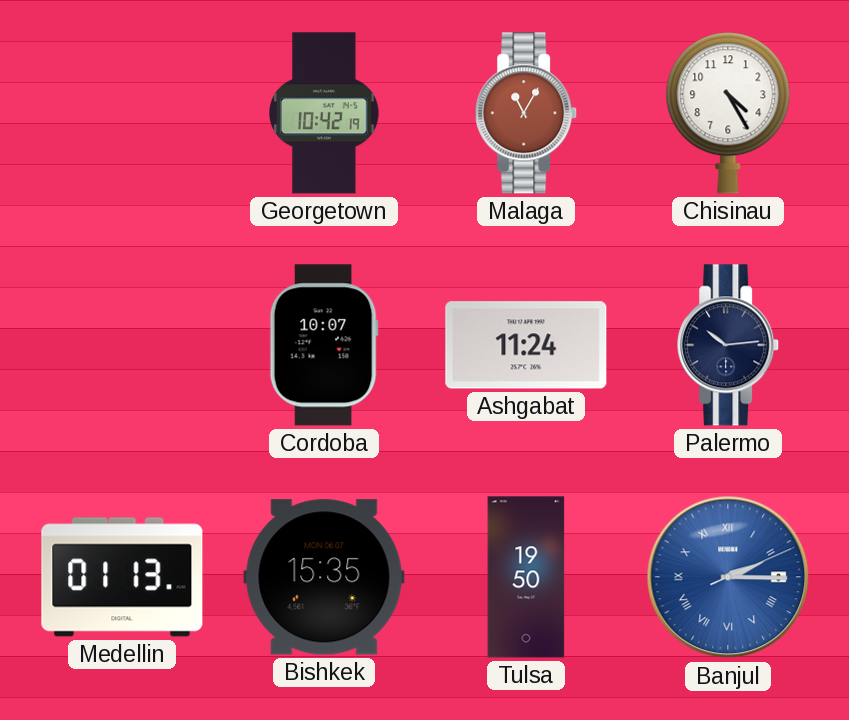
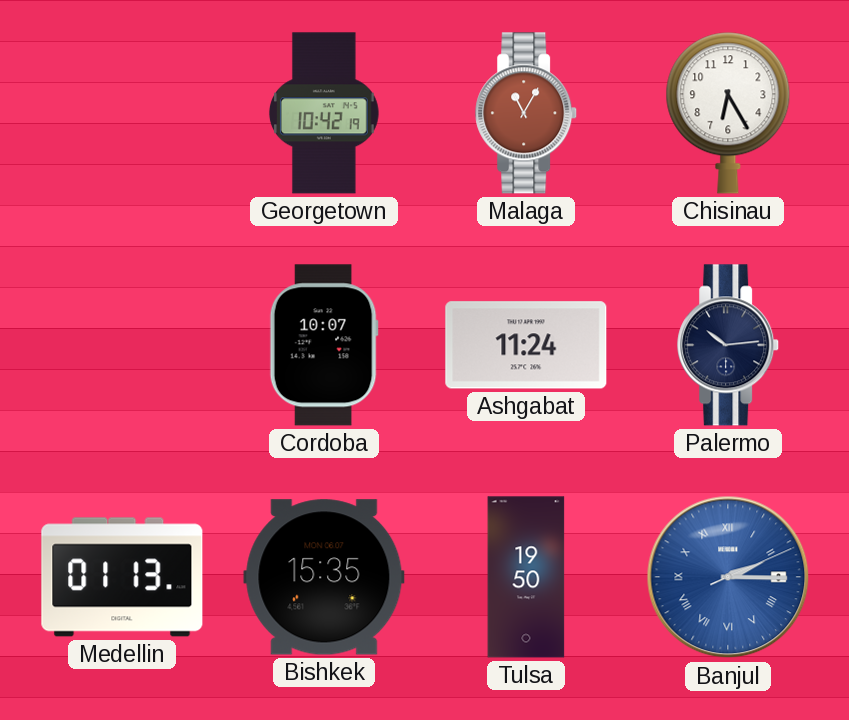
Chisinau: 4:25 -> 6:25
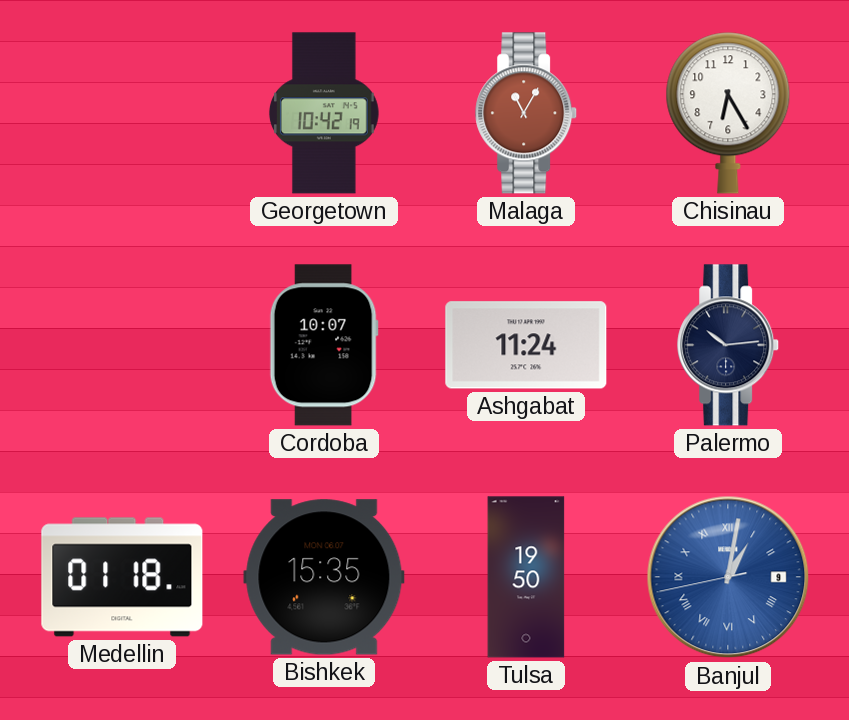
Medellin: 01:13 -> 01:18
Banjul: 2:15 -> 1:01
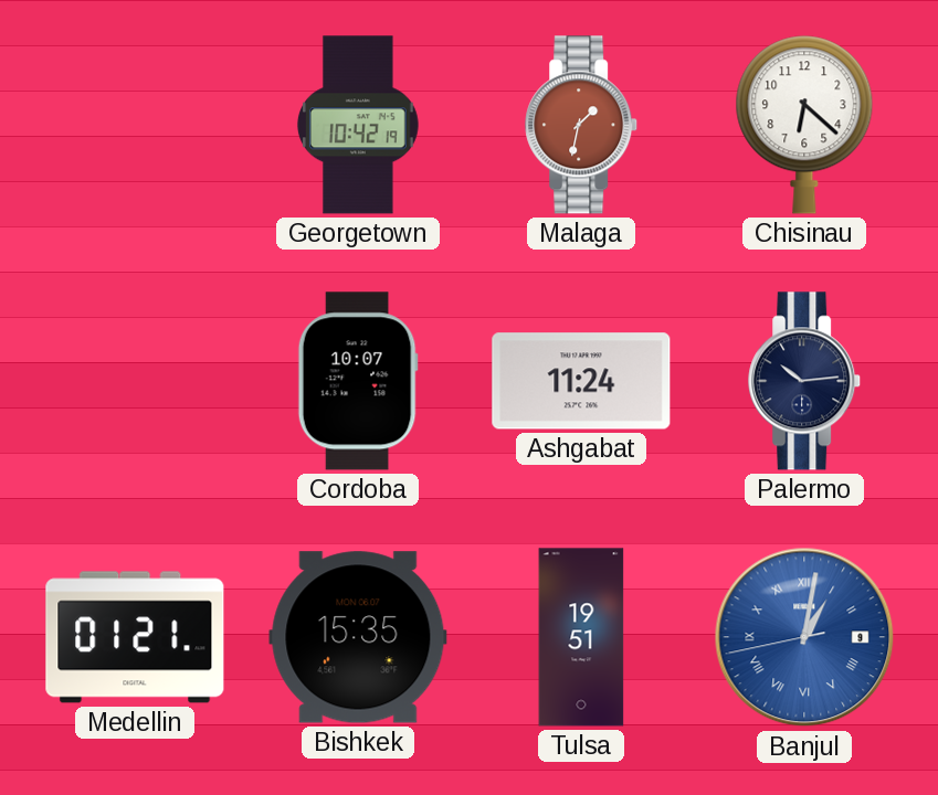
Malaga: 11:05 -> 1:32
Chisinau: 6:25 -> 6:22
Medellin: 01:18 -> 01:21
Tulsa: 19:50 -> 19:51
